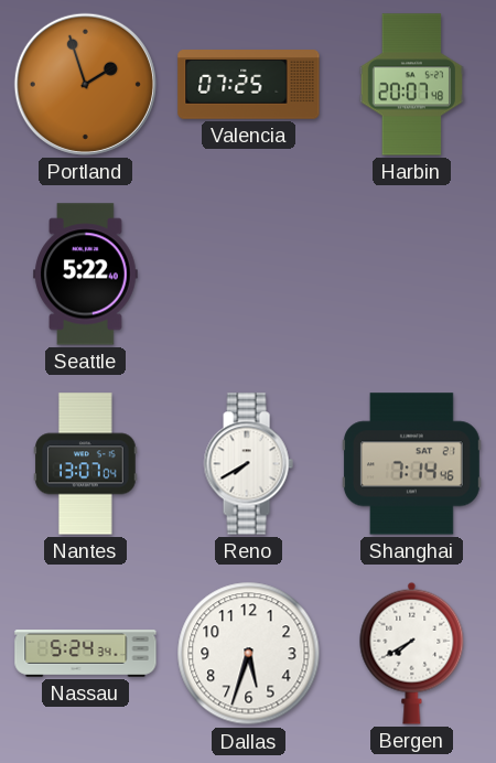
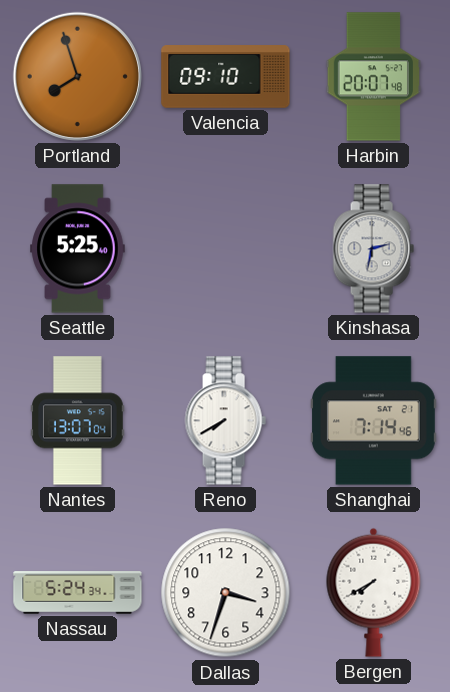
Portland: 1:57 -> 7:57
Valencia: 07:25 -> 09:10
Seattle: 5:22 -> 5:25
Kinshasa: none -> 2:32
Dallas: 5:33 -> 3:33
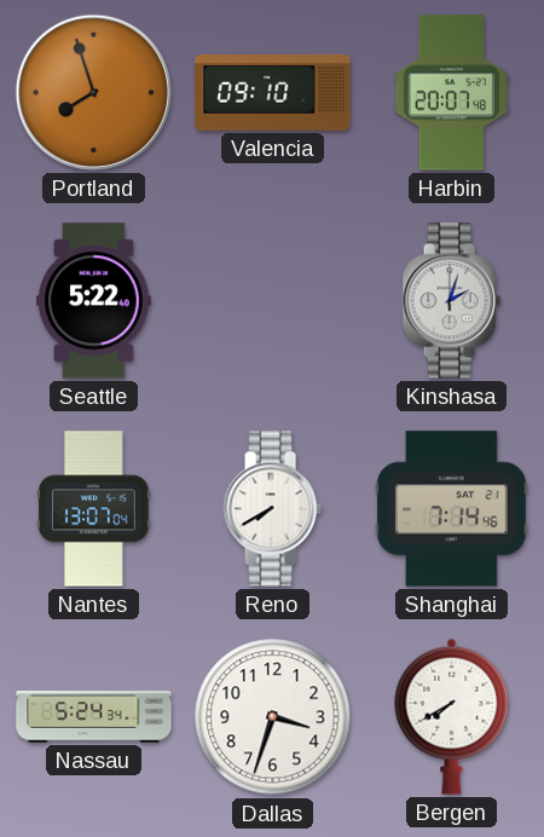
Seattle: 5:25 -> 5:22
Kinshasa: 2:32 -> 2:03
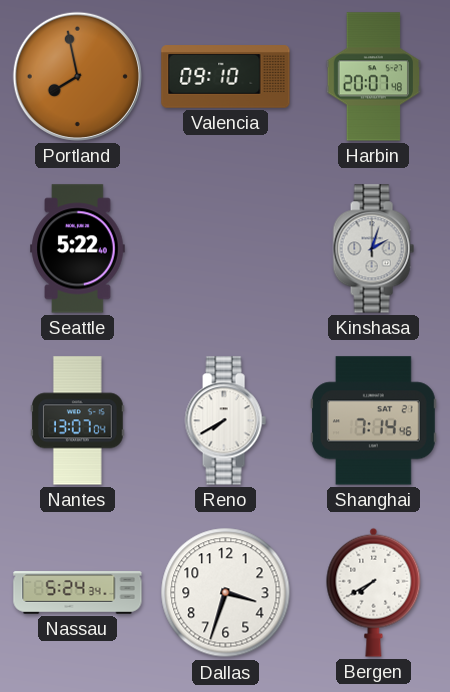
Portland: 7:57 -> 7:58
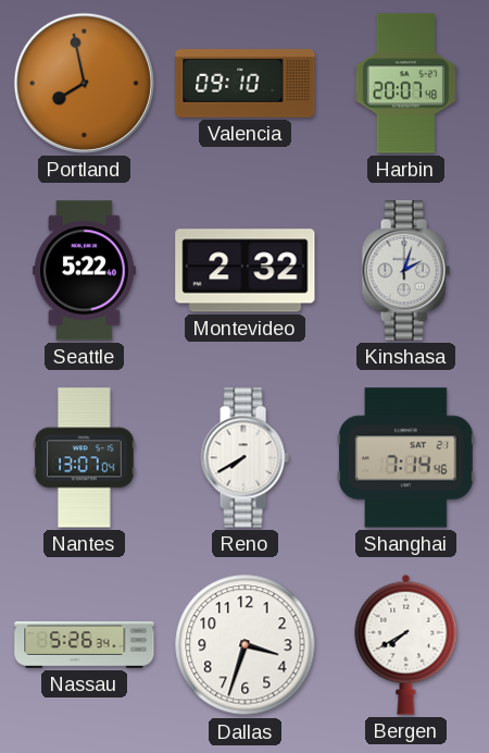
Montevideo: none -> 2:32
Nassau: 5:24 -> 5:26
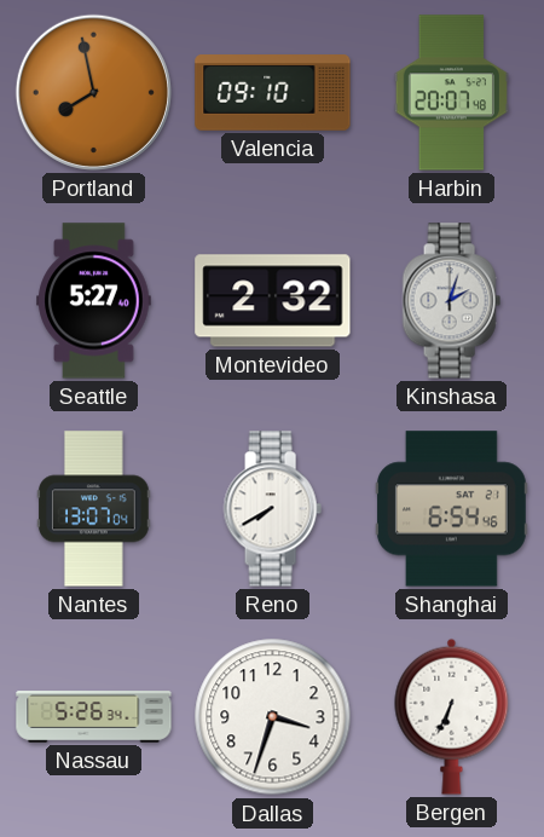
Seattle: 5:22 -> 5:27
Shanghai: 7:14 -> 6:54
Bergen: 7:40 -> 6:34
